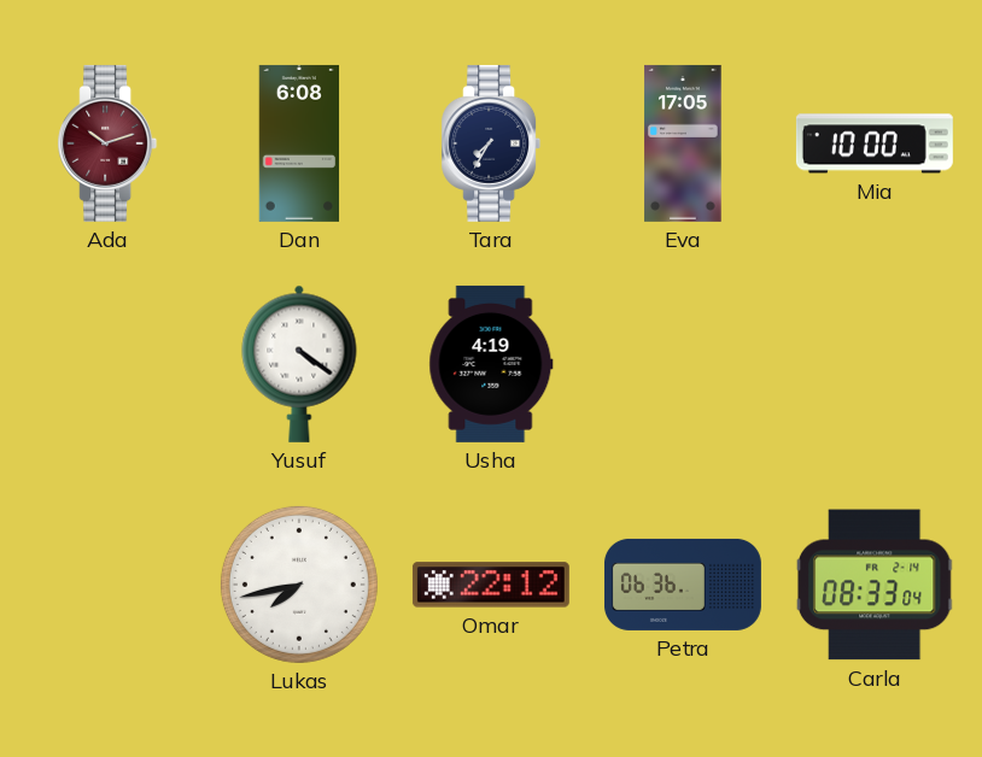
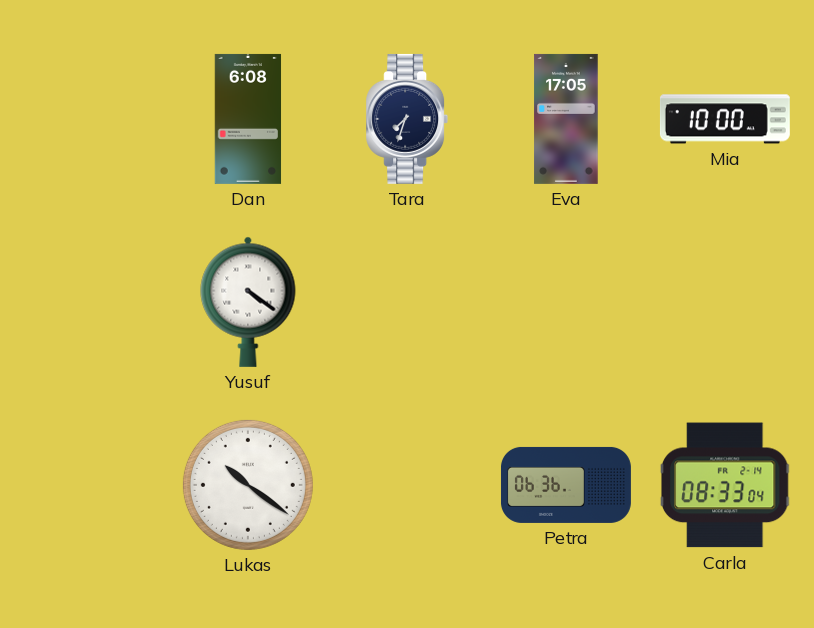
Ada: 10:12 -> none
Tara: 7:35 -> 7:33
Usha: 4:19 -> none
Lukas: 7:43 -> 10:21
Omar: 22:12 -> none
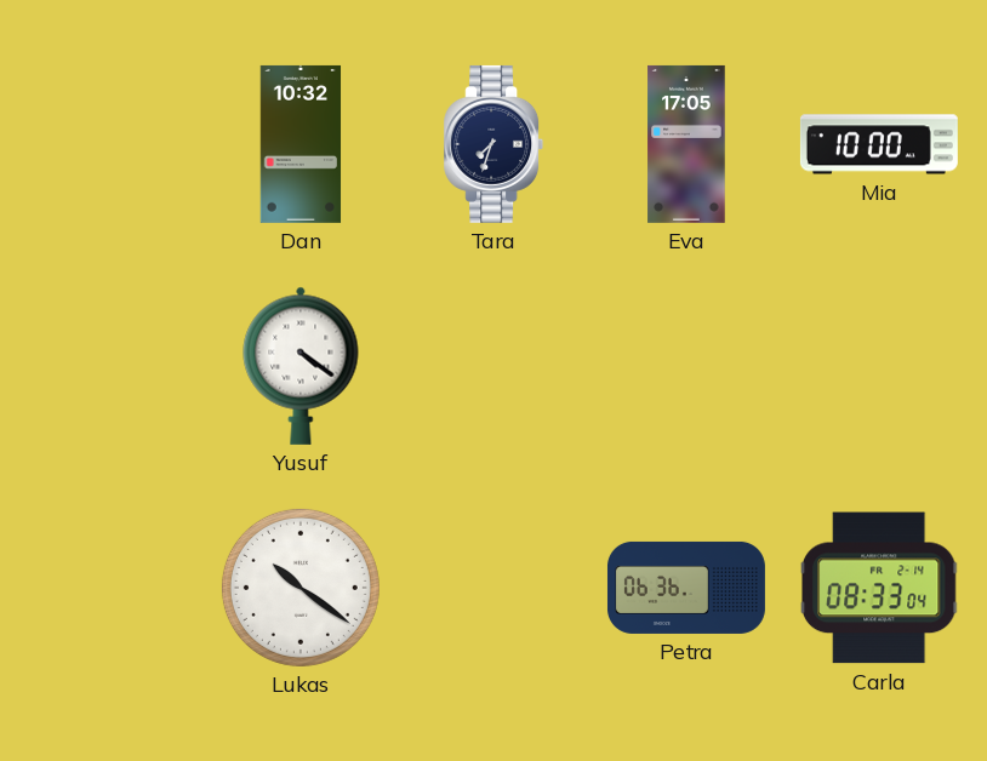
Dan: 6:08 -> 10:32
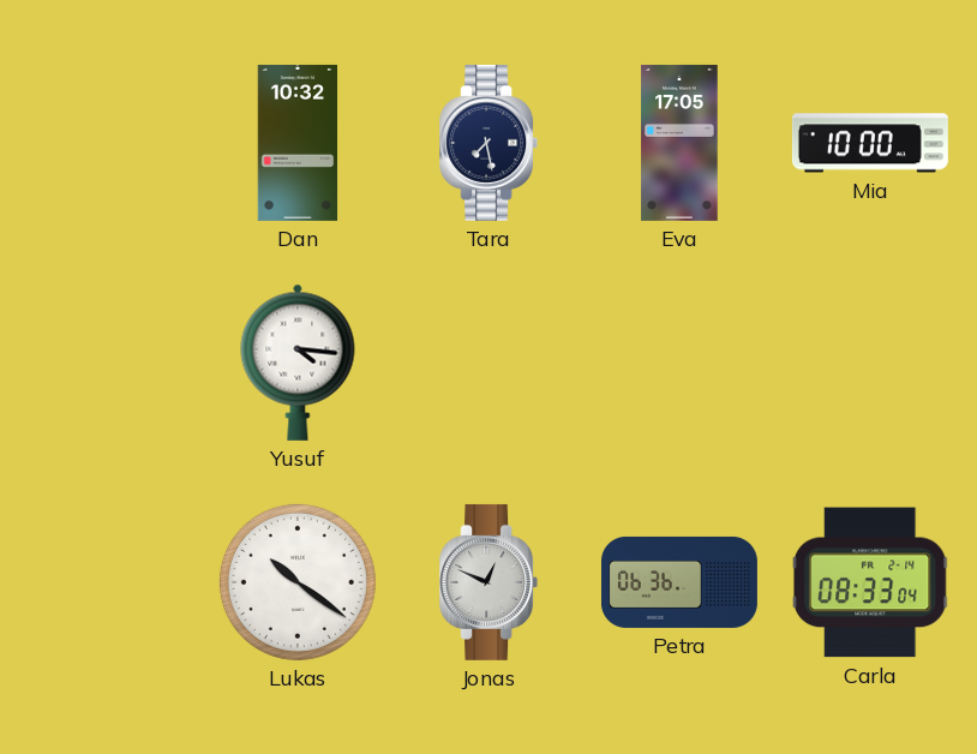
Tara: 7:33 -> 7:28
Yusuf: 4:21 -> 4:16
Jonas: none -> 12:49
